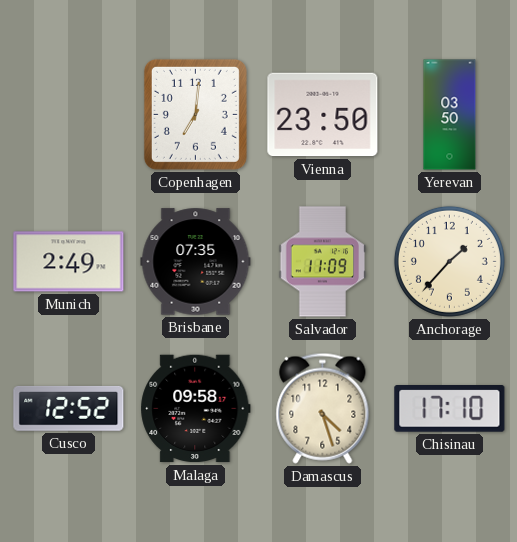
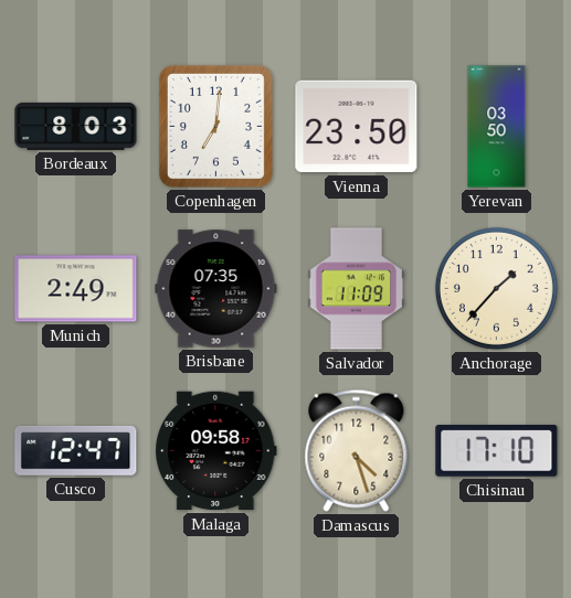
Bordeaux: none -> 8:03
Cusco: 12:52 -> 12:47
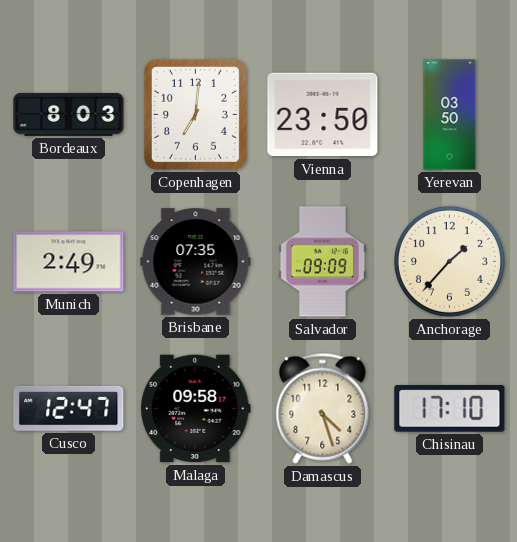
Salvador: 11:09 -> 09:09
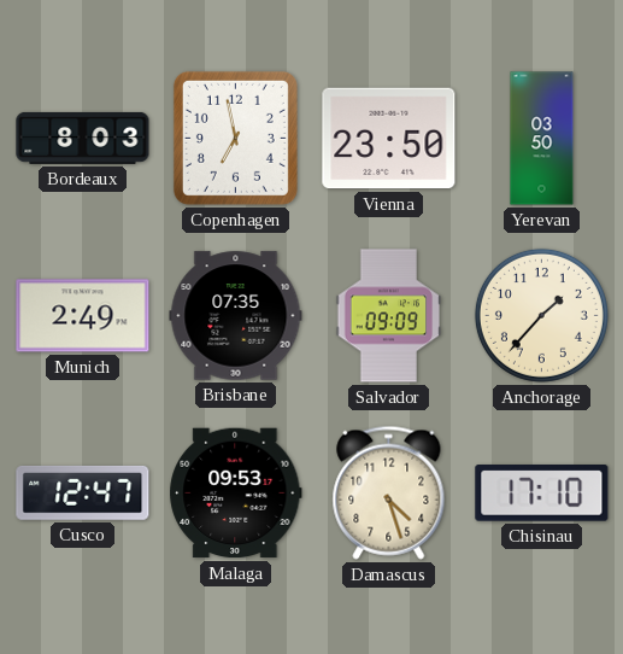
Copenhagen: 7:01 -> 6:58
Malaga: 09:58 -> 09:53
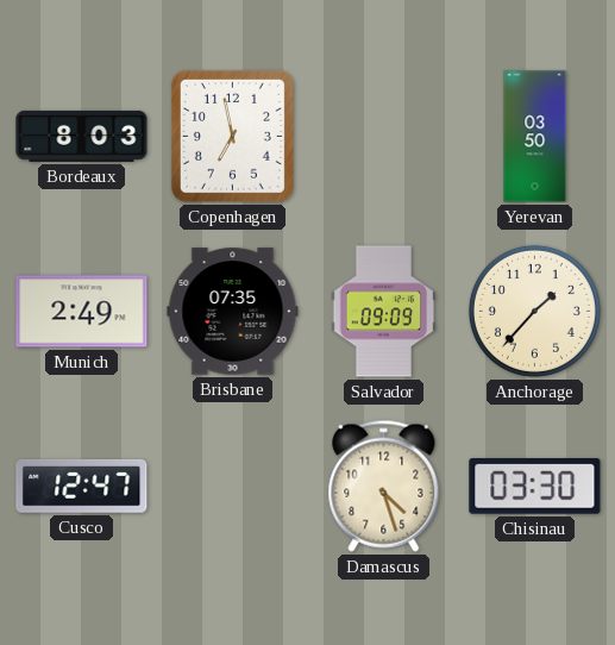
Vienna: 23:50 -> none
Malaga: 09:53 -> none
Chisinau: 17:10 -> 03:30
